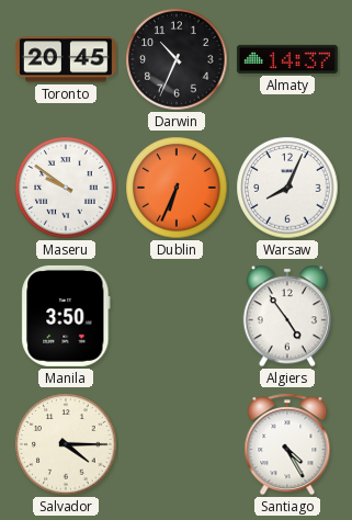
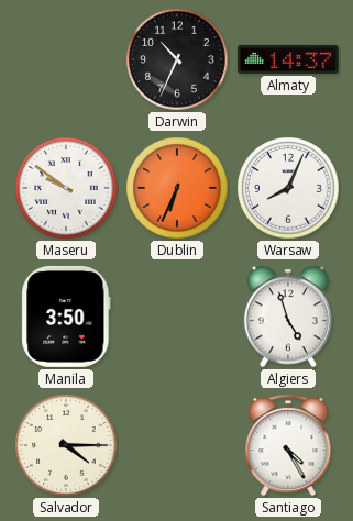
Toronto: 20:45 -> none
Algiers: 4:54 -> 4:57
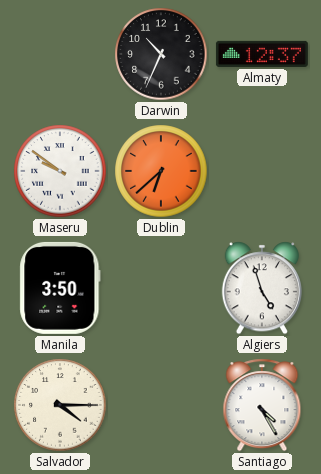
Almaty: 14:37 -> 12:37
Dublin: 6:34 -> 6:38
Warsaw: 8:04 -> none
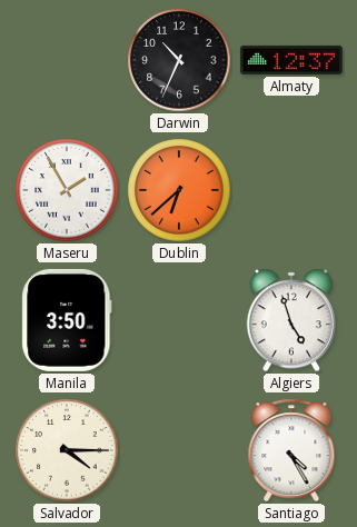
Maseru: 9:51 -> 1:55
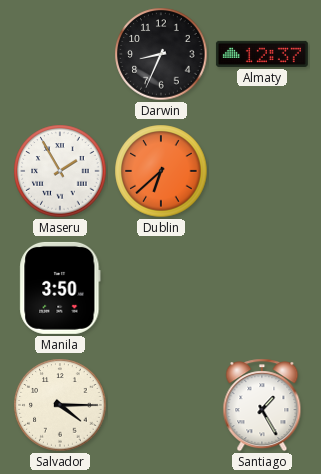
Darwin: 10:34 -> 8:34
Algiers: 4:57 -> none
Santiago: 4:25 -> 1:25
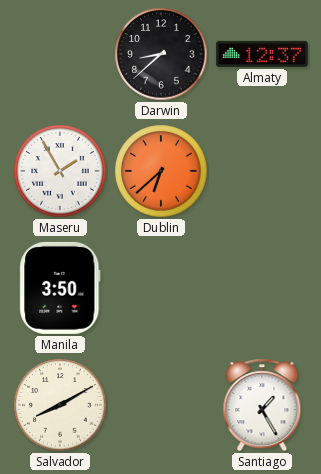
Darwin: 8:34 -> 8:38
Salvador: 4:15 -> 8:10
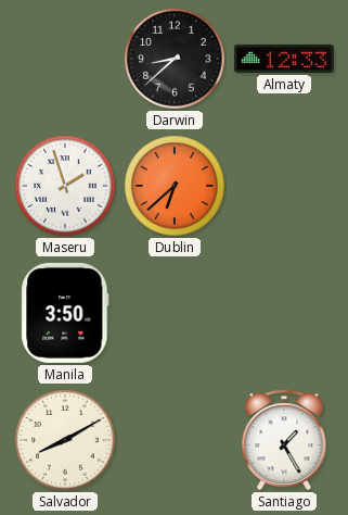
Almaty: 12:37 -> 12:33
Maseru: 1:55 -> 1:57
